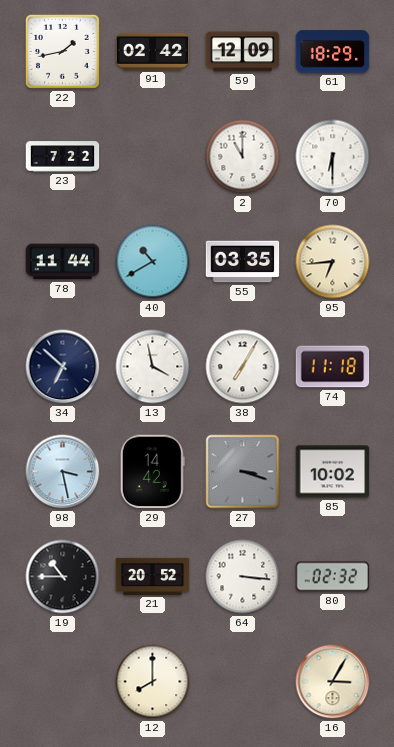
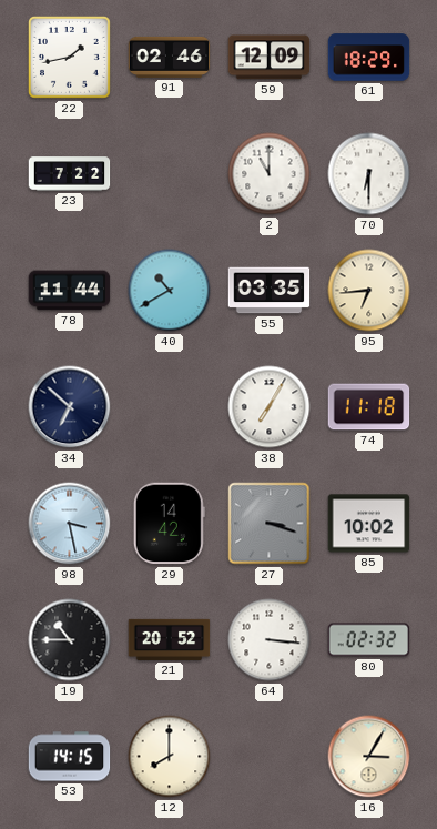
91: 02:42 -> 02:46
13: 3:58 -> none
53: none -> 14:15
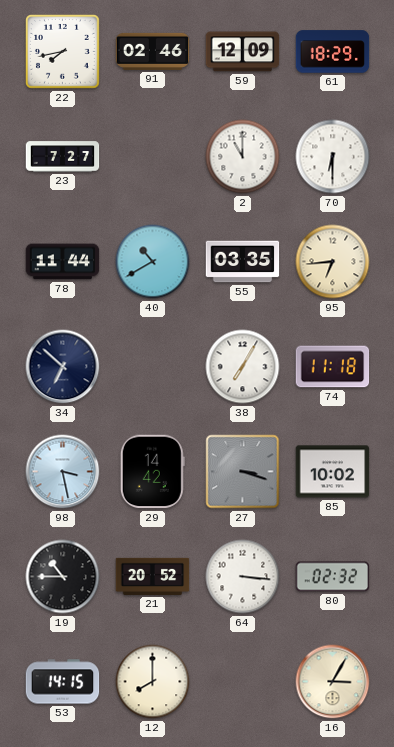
22: 1:43 -> 7:43
23: 7:22 -> 7:27
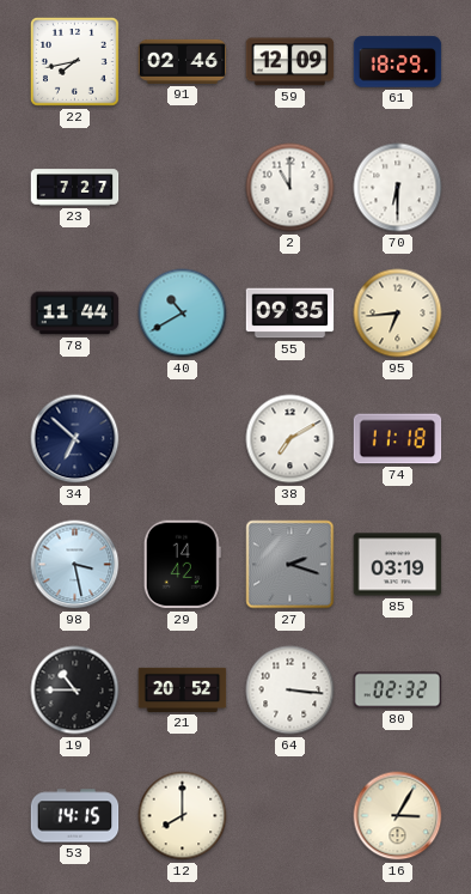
55: 03:35 -> 09:35
38: 7:05 -> 7:10
27: 3:18 -> 2:18
85: 10:02 -> 03:19
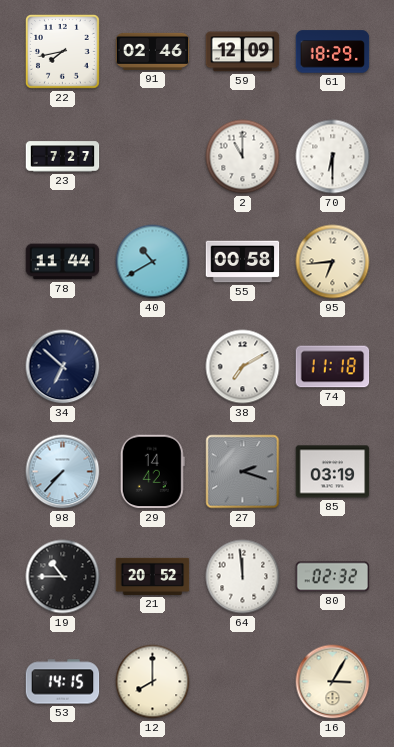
55: 09:35 -> 00:58
98: 3:28 -> 7:37
64: 3:16 -> 11:59
